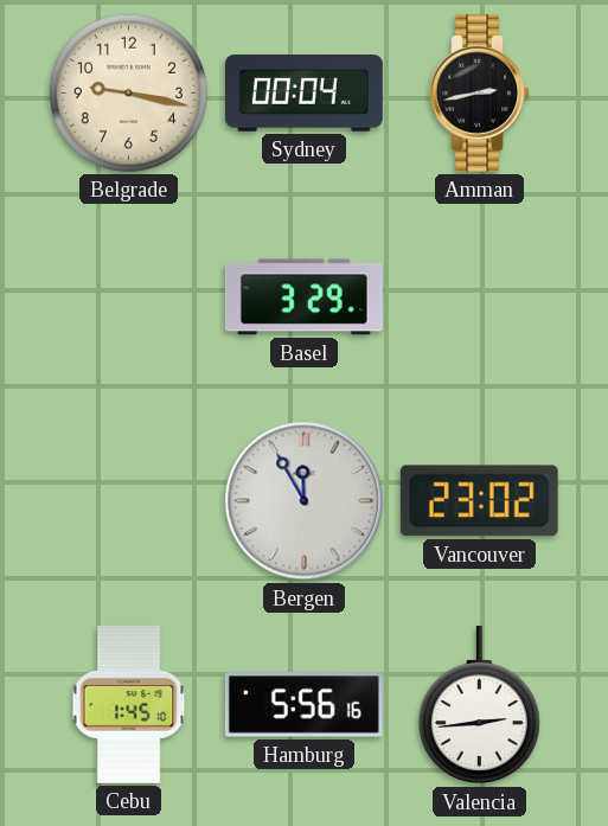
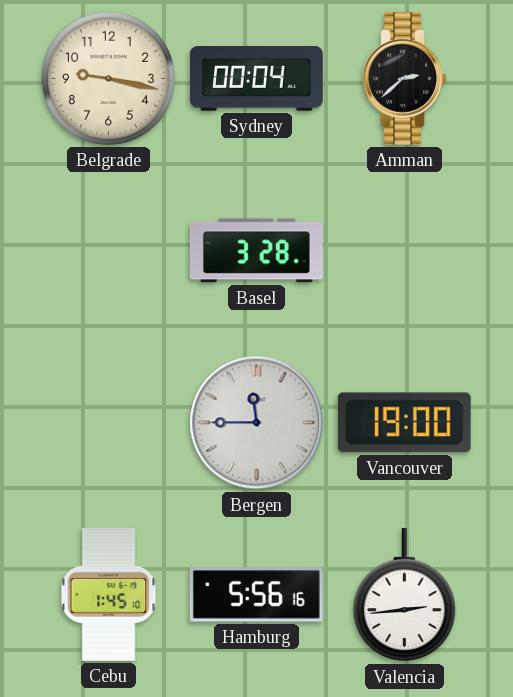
Amman: 2:43 -> 2:38
Basel: 3:29 -> 3:28
Bergen: 11:55 -> 11:45
Vancouver: 23:02 -> 19:00
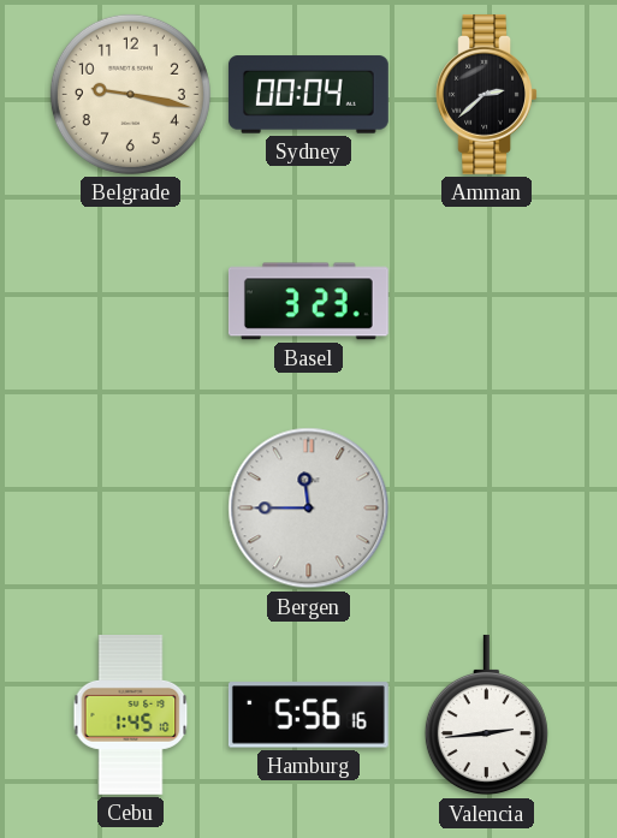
Basel: 3:28 -> 3:23
Vancouver: 19:00 -> none
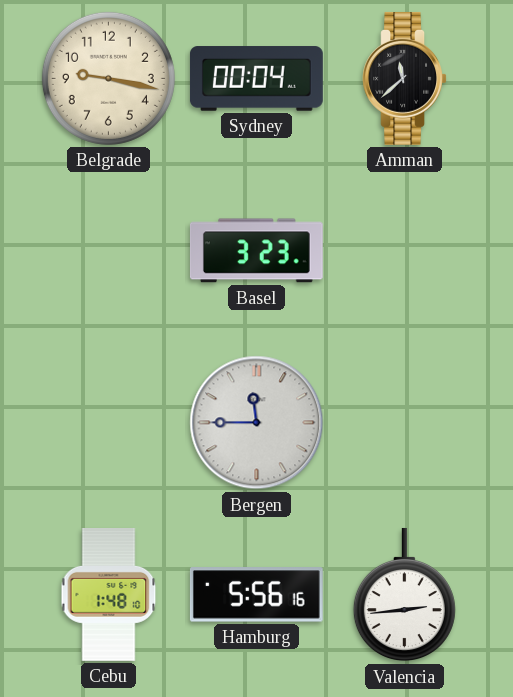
Amman: 2:38 -> 11:38
Cebu: 1:45 -> 1:48
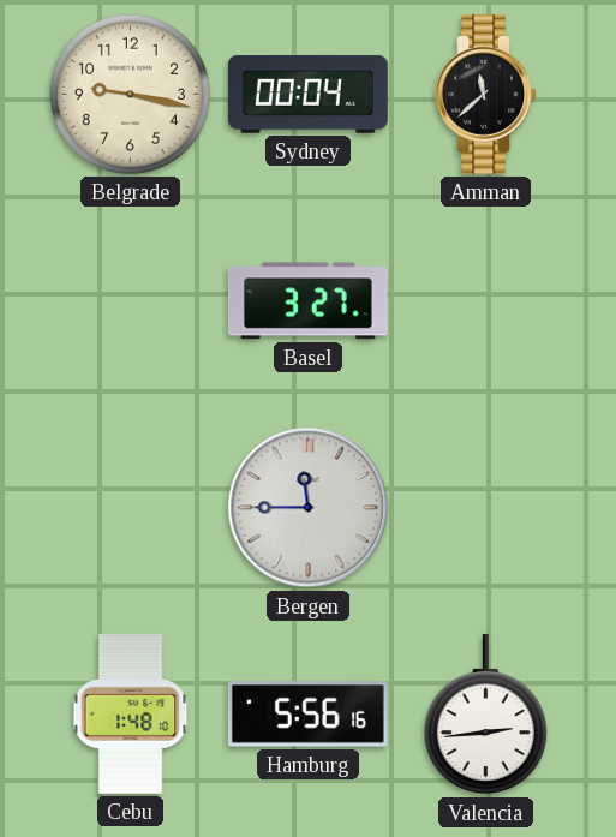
Basel: 3:23 -> 3:27
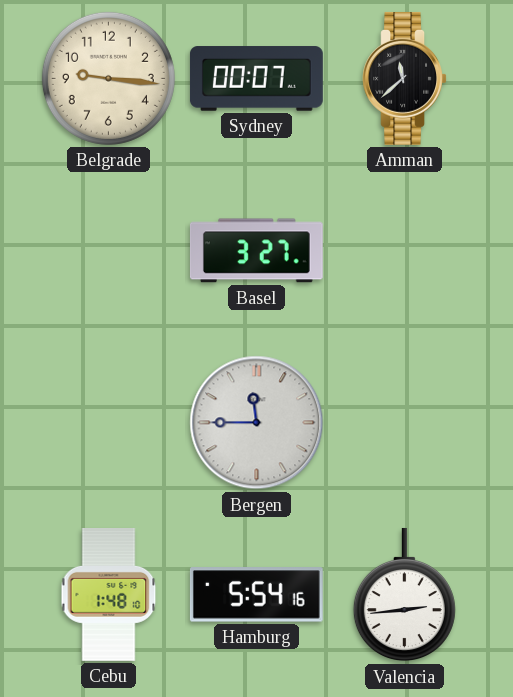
Belgrade: 9:17 -> 9:16
Sydney: 00:04 -> 00:07
Hamburg: 5:56 -> 5:54
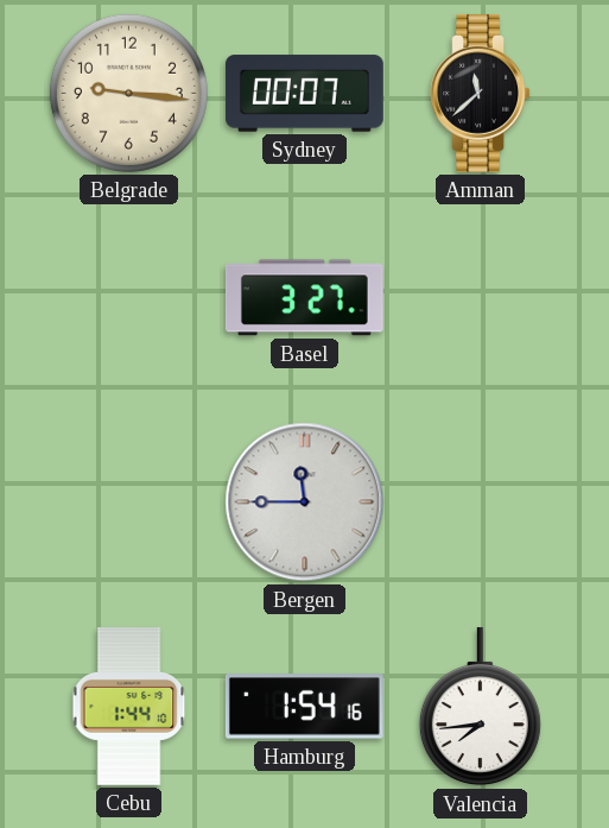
Cebu: 1:48 -> 1:44
Hamburg: 5:54 -> 1:54
Valencia: 2:44 -> 7:44
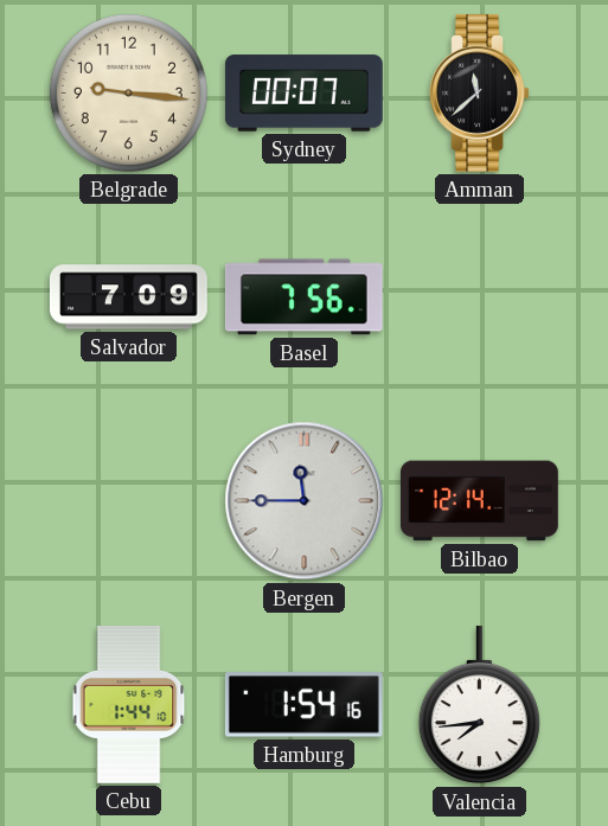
Salvador: none -> 7:09
Basel: 3:27 -> 7:56
Bilbao: none -> 12:14
